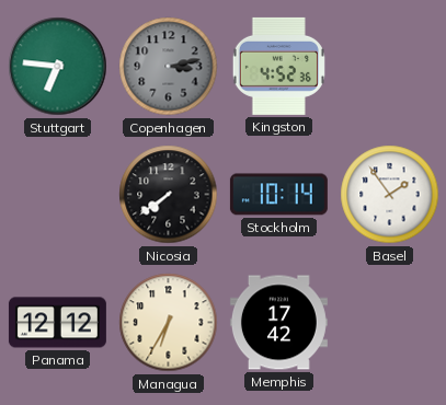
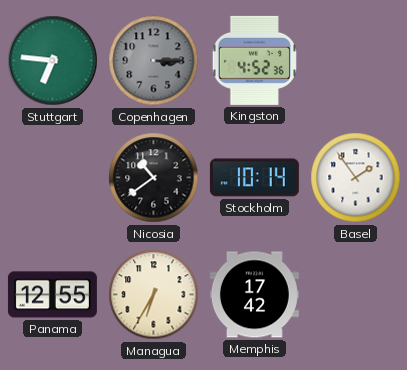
Copenhagen: 3:13 -> 3:15
Nicosia: 7:39 -> 10:39
Panama: 12:12 -> 12:55
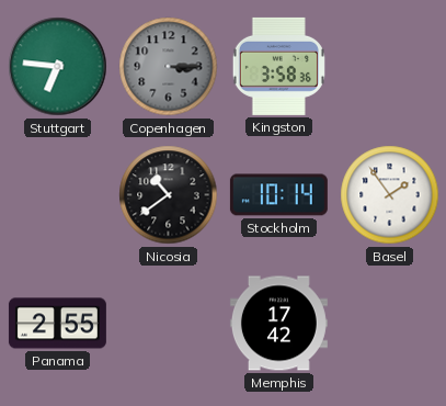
Kingston: 4:52 -> 3:58
Panama: 12:55 -> 2:55
Managua: 6:35 -> none
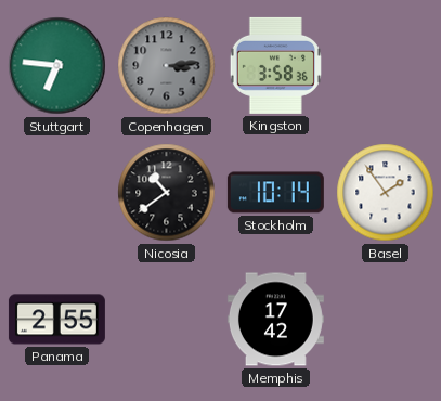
Copenhagen: 3:15 -> 3:14
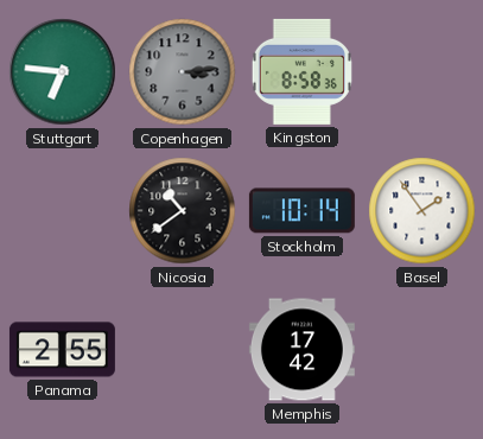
Kingston: 3:58 -> 8:58
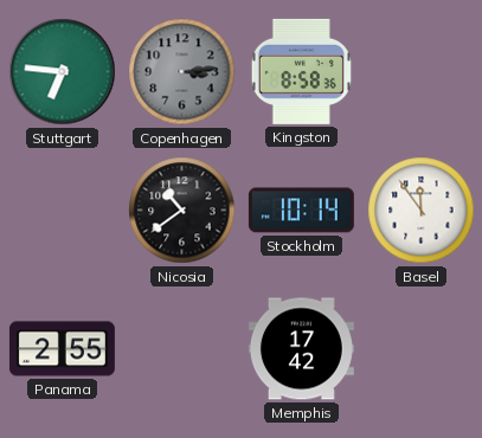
Basel: 1:54 -> 11:54
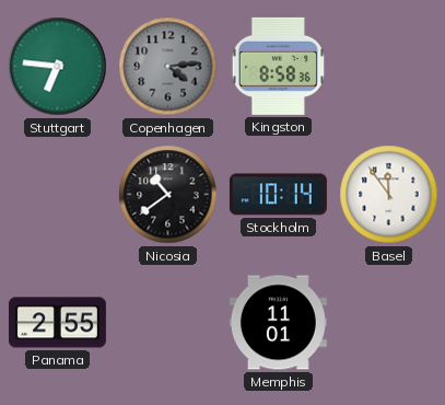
Copenhagen: 3:14 -> 4:14
Memphis: 17:42 -> 11:01
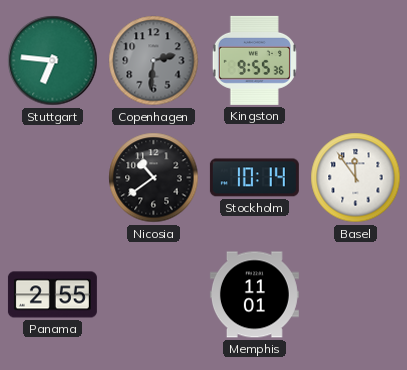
Copenhagen: 4:14 -> 2:31
Kingston: 8:58 -> 9:55
